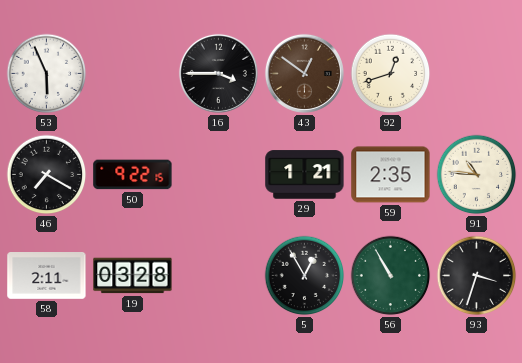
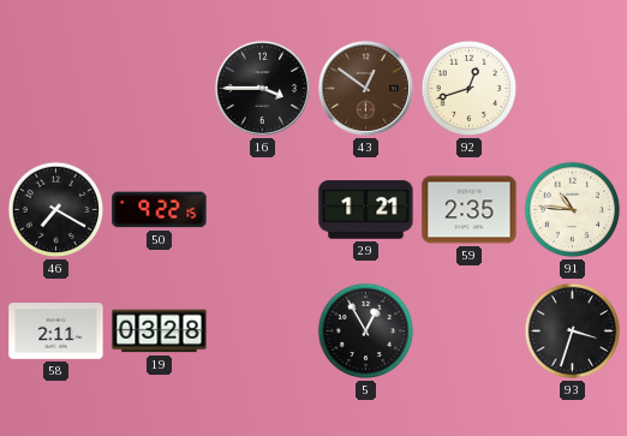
53: 5:56 -> none
56: 10:55 -> none
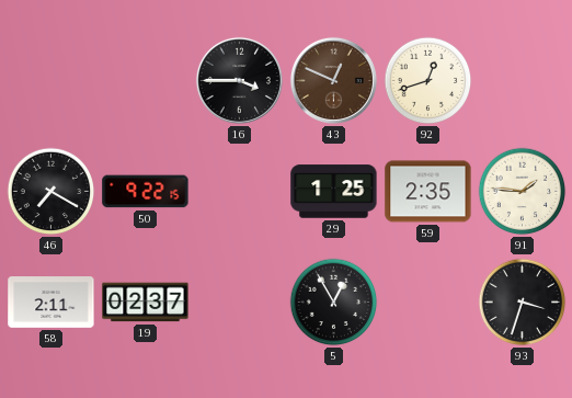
43: 12:51 -> 12:49
29: 1:21 -> 1:25
91: 10:46 -> 1:46
19: 03:28 -> 02:37
